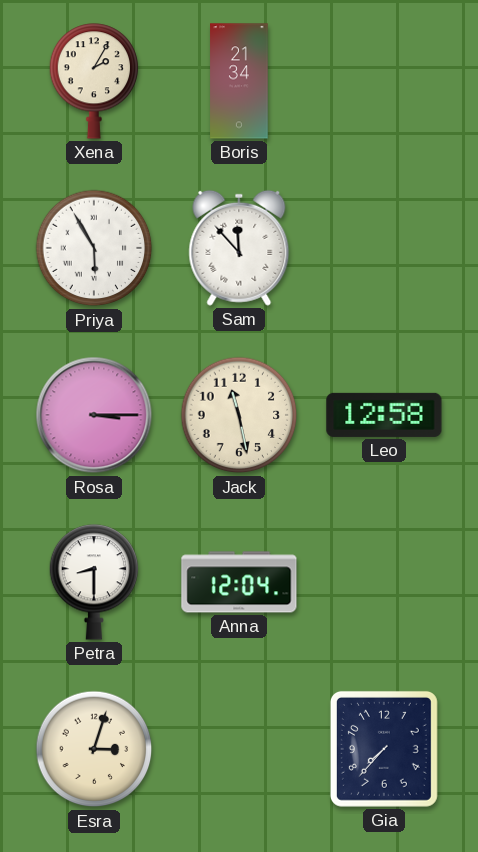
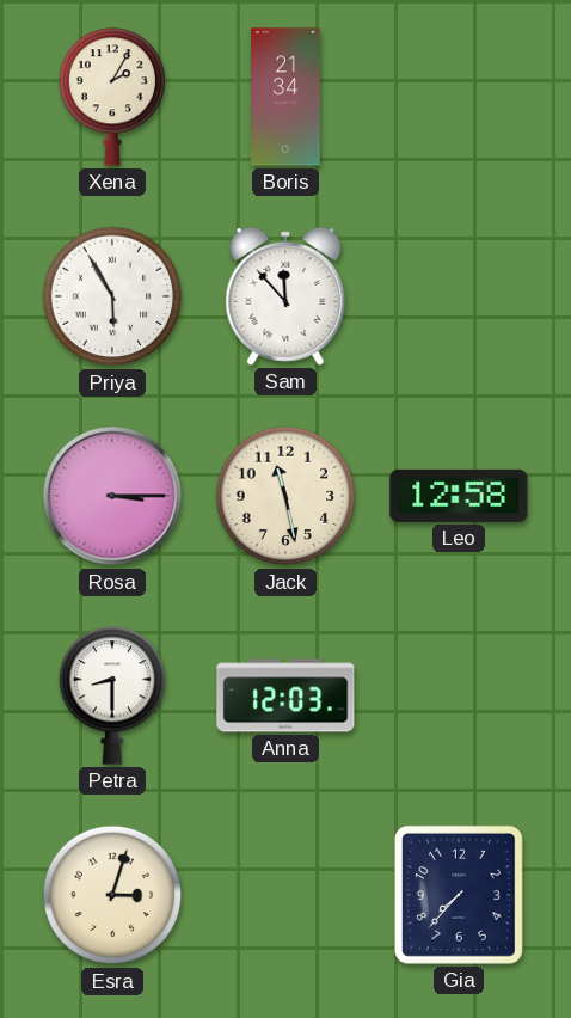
Anna: 12:04 -> 12:03
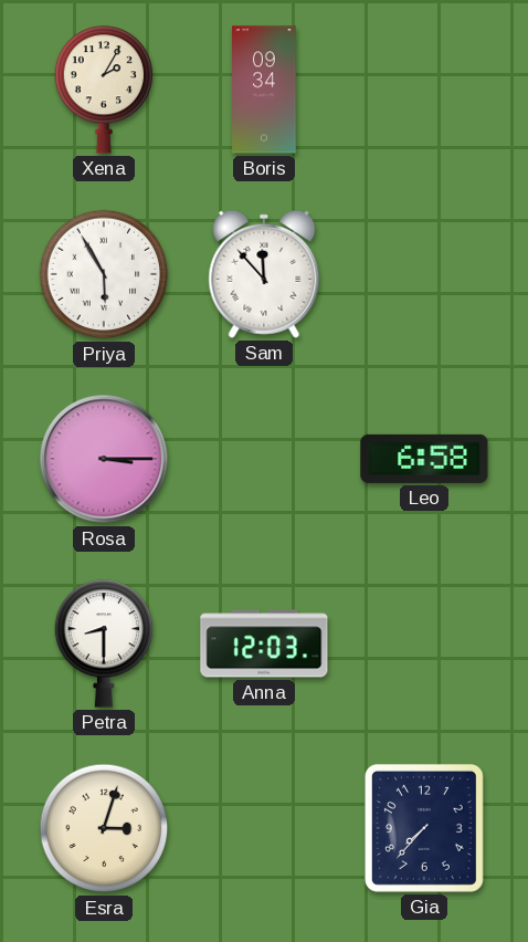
Boris: 21:34 -> 09:34
Jack: 11:28 -> none
Leo: 12:58 -> 6:58
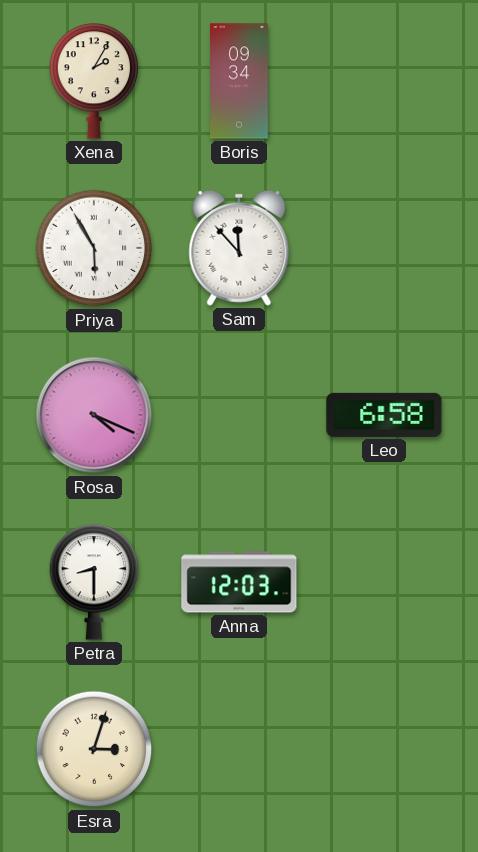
Rosa: 3:15 -> 4:19
Gia: 7:37 -> none
